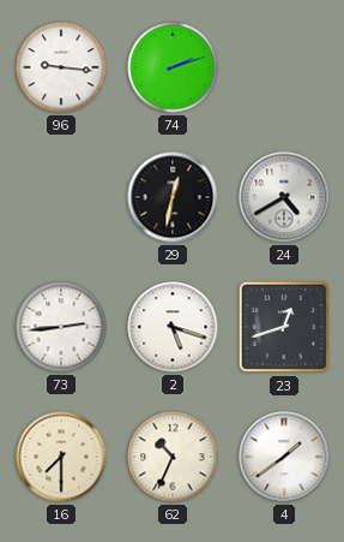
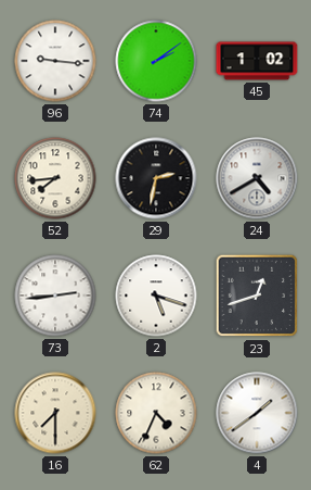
74: 2:12 -> 2:09
45: none -> 1:02
52: none -> 7:44
29: 12:32 -> 2:32
62: 10:34 -> 4:34
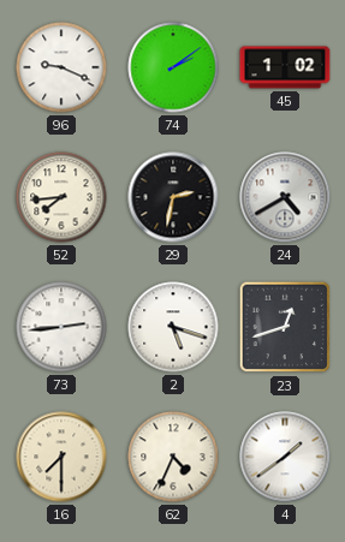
96: 9:16 -> 9:19
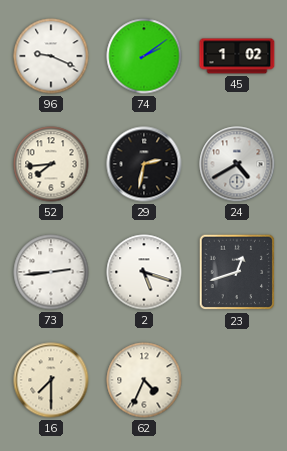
4: 1:39 -> none
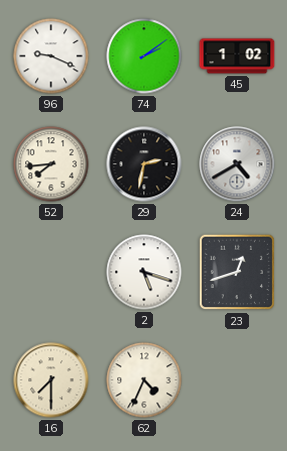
73: 2:44 -> none
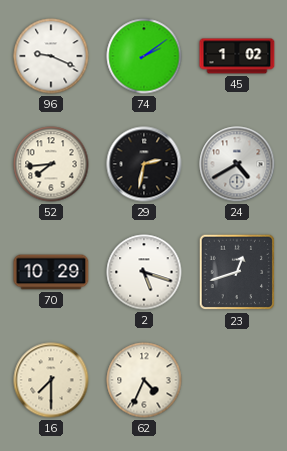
70: none -> 10:29
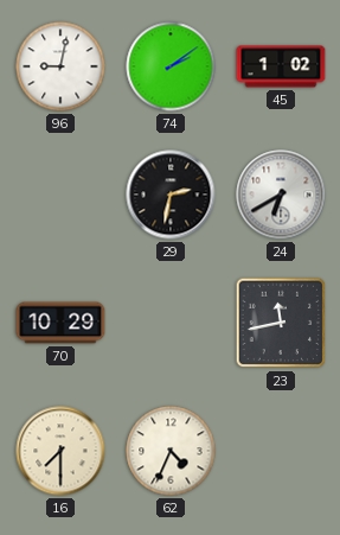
96: 9:19 -> 9:02
52: 7:44 -> none
24: 4:40 -> 6:40
2: 5:18 -> none
23: 12:42 -> 11:43
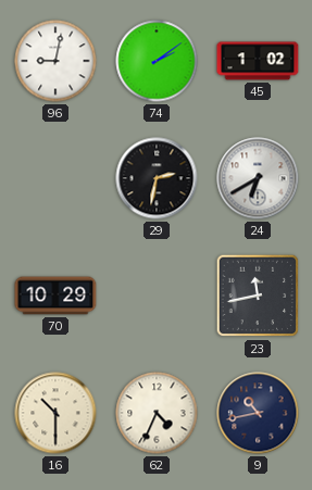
16: 7:30 -> 10:30
9: none -> 10:43
